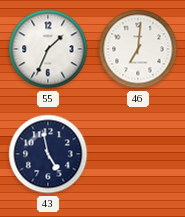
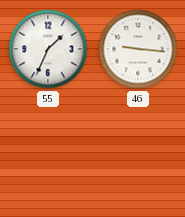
46: 7:01 -> 9:16
43: 4:58 -> none
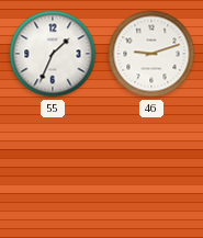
46: 9:16 -> 9:12
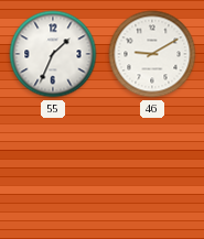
46: 9:12 -> 9:10
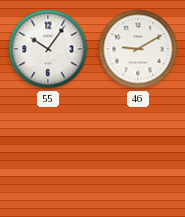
55: 1:34 -> 10:06
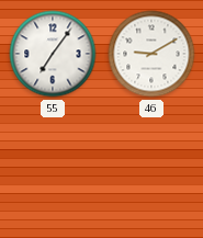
55: 10:06 -> 7:06
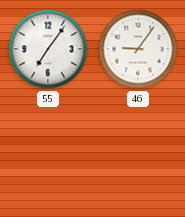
46: 9:10 -> 9:06
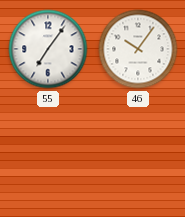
46: 9:06 -> 10:06
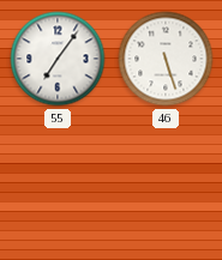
46: 10:06 -> 5:27
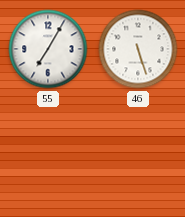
55: 7:06 -> 7:05
